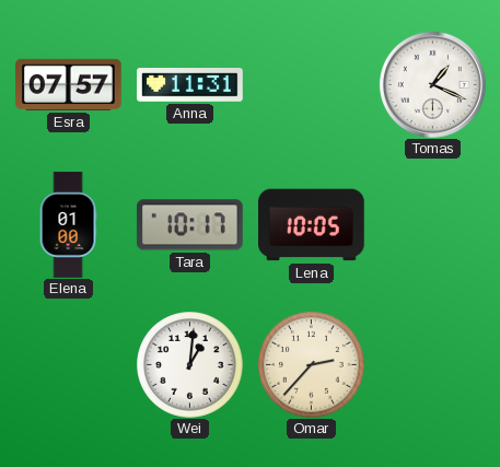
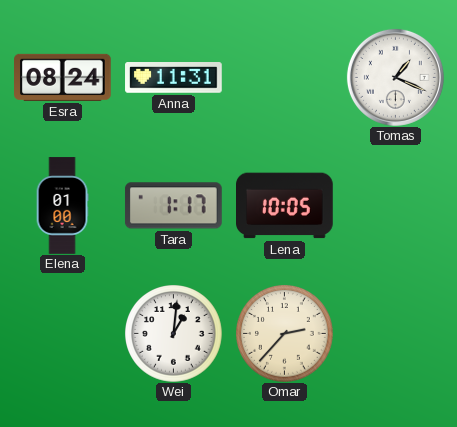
Esra: 07:57 -> 08:24
Tara: 10:17 -> 1:17
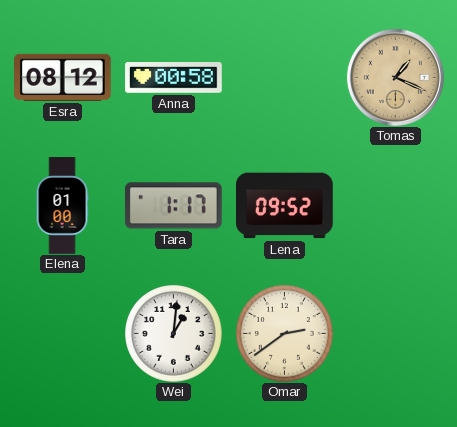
Esra: 08:24 -> 08:12
Anna: 11:31 -> 00:58
Tomas dial: white -> champagne
Lena: 10:05 -> 09:52
Omar: 2:37 -> 2:39
